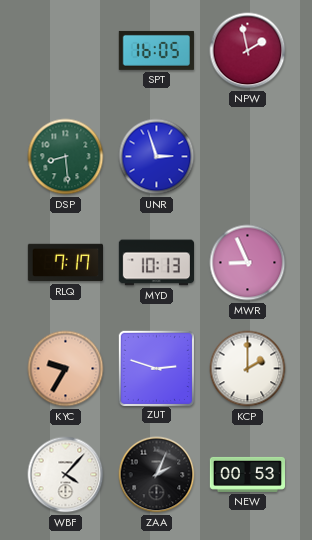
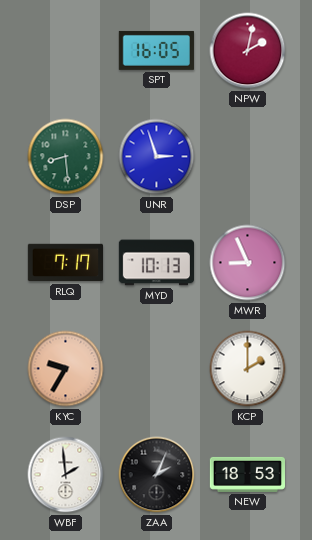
NPW: 1:58 -> 2:02
ZUT: 2:48 -> none
WBF: 4:07 -> 1:59
NEW: 00:53 -> 18:53
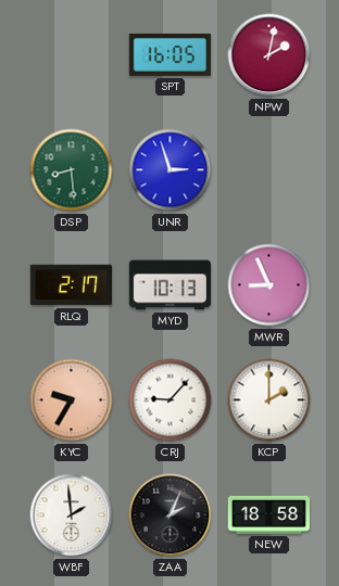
RLQ: 7:17 -> 2:17
CRJ: none -> 9:07
NEW: 18:53 -> 18:58
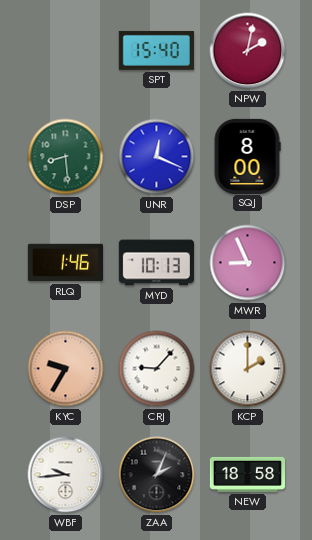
SPT: 16:05 -> 15:40
UNR: 2:57 -> 12:19
SQJ: none -> 8:00
RLQ: 2:17 -> 1:46
WBF: 1:59 -> 9:44
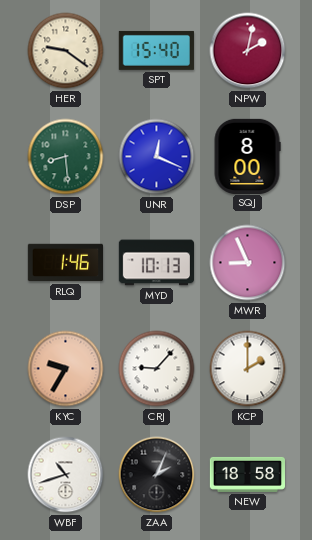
HER: none -> 9:21
WBF: 9:44 -> 10:42
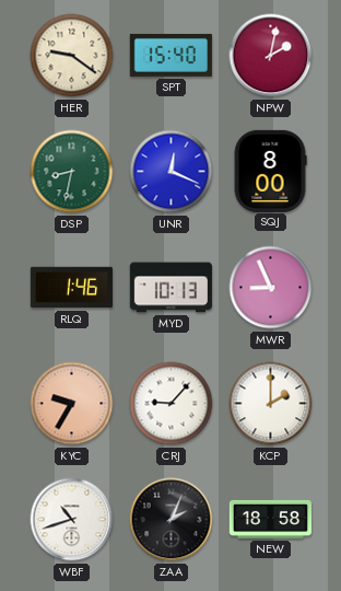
DSP: 8:29 -> 8:32
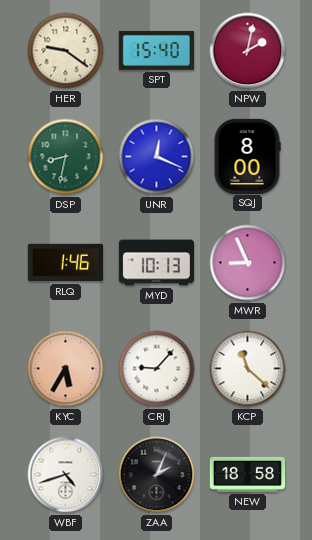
KYC: 9:35 -> 5:35
KCP: 2:00 -> 11:22
WBF: 10:42 -> 4:42
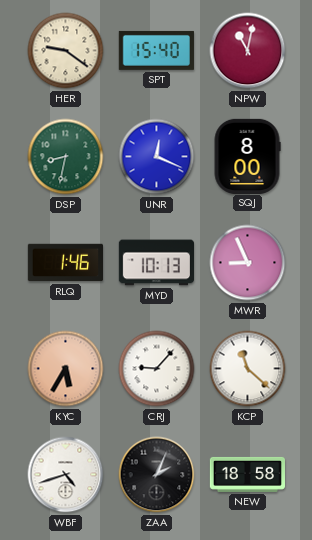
NPW: 2:02 -> 11:02
